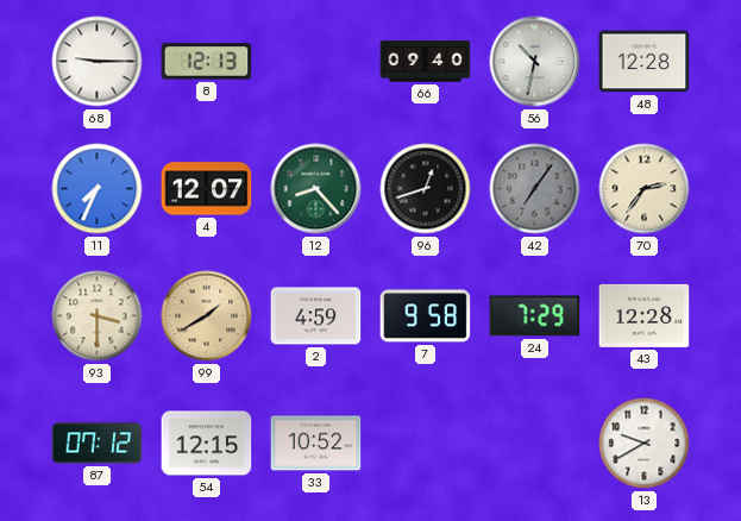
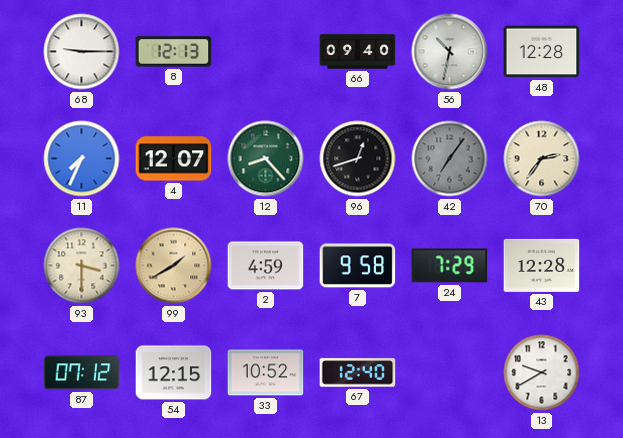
67: none -> 12:40
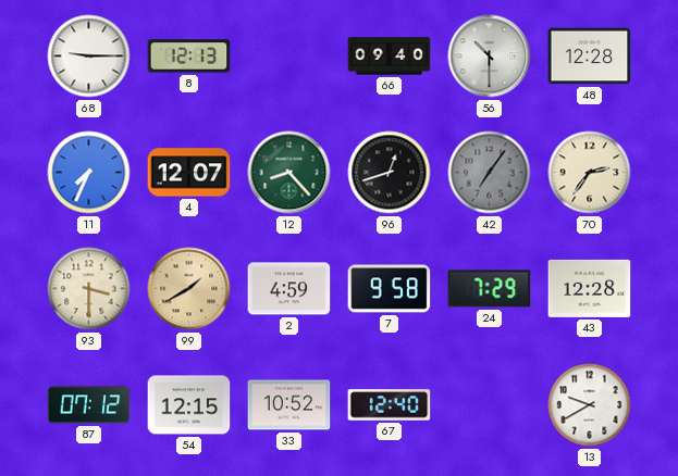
56: 10:32 -> 10:30
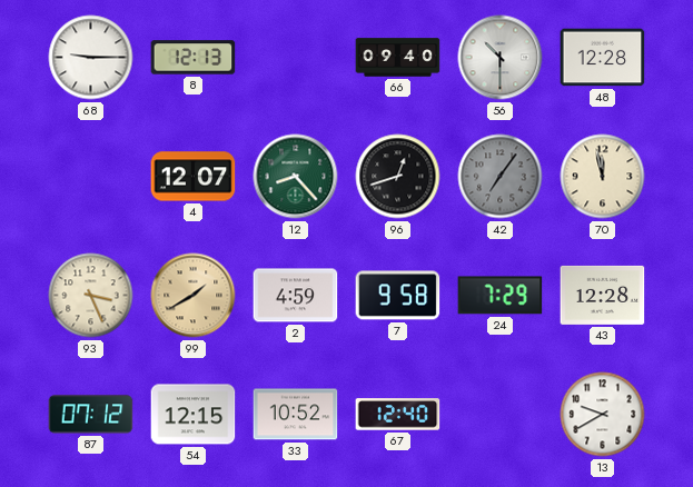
11: 7:34 -> none
70: 2:36 -> 11:58
93: 3:30 -> 3:26
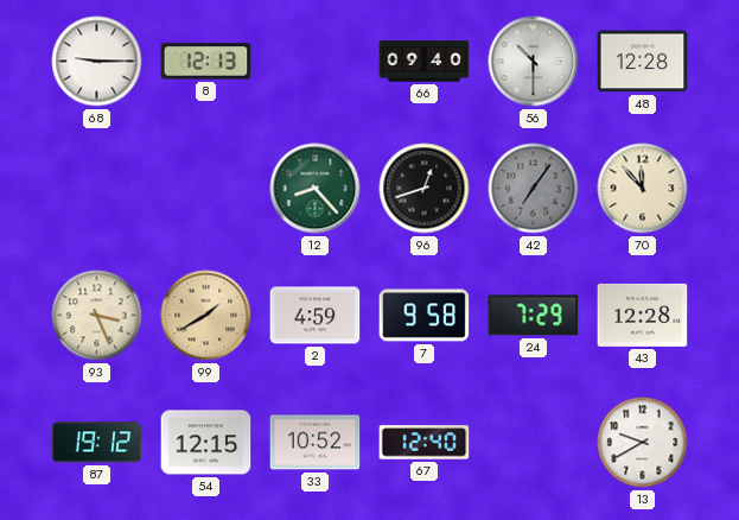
4: 12:07 -> none
70: 11:58 -> 11:53
87: 07:12 -> 19:12
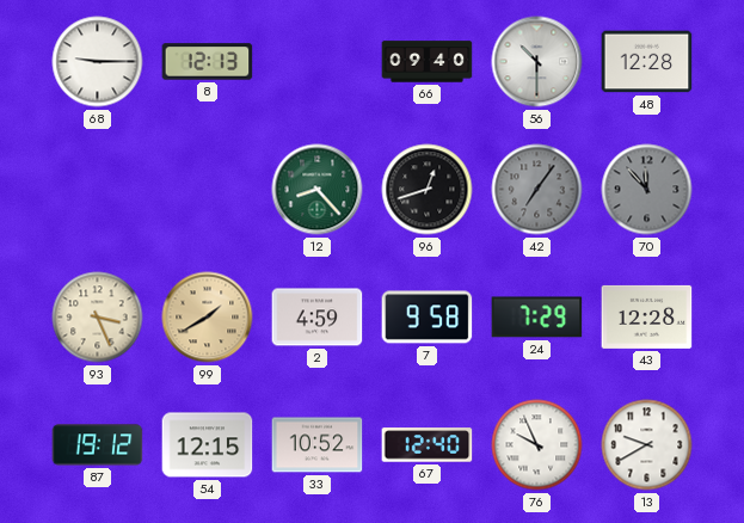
70 dial: cream -> grey
76: none -> 9:56
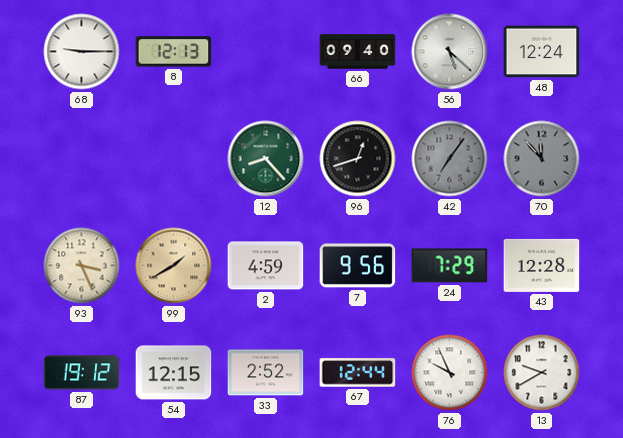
56: 10:30 -> 5:22
48: 12:28 -> 12:24
7: 9:58 -> 9:56
33: 10:52 -> 2:52
67: 12:40 -> 12:44
